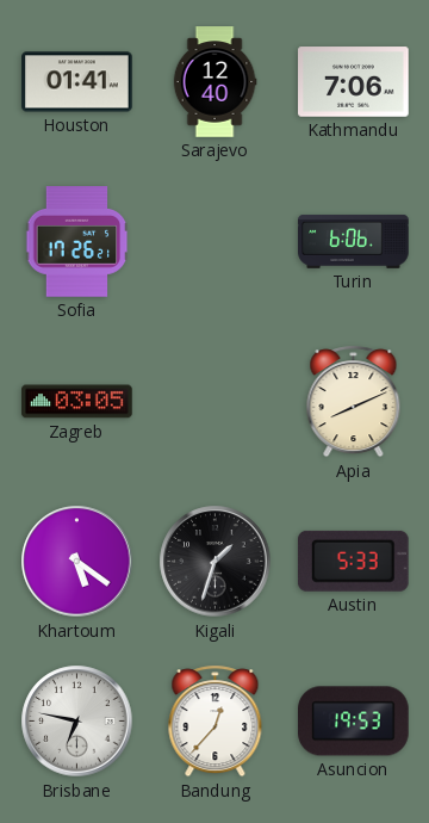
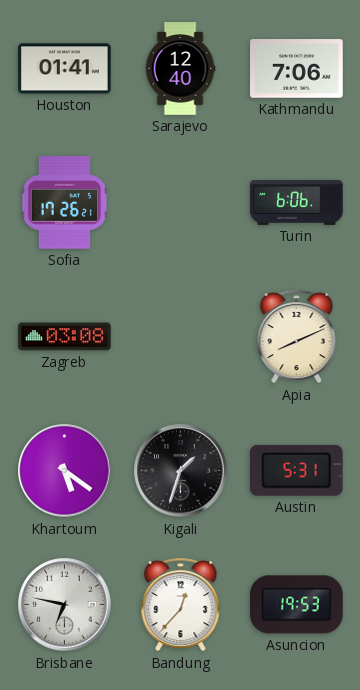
Zagreb: 03:05 -> 03:08
Austin: 5:33 -> 5:31
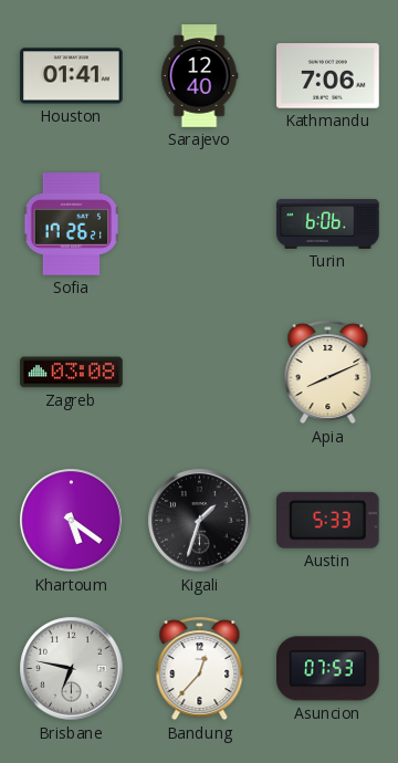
Austin: 5:31 -> 5:33
Asuncion: 19:53 -> 07:53
